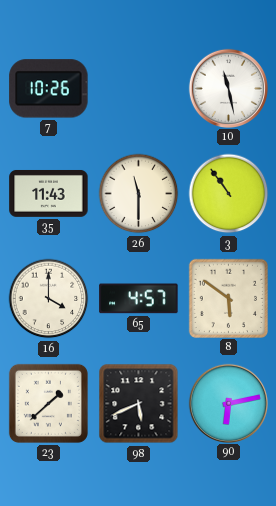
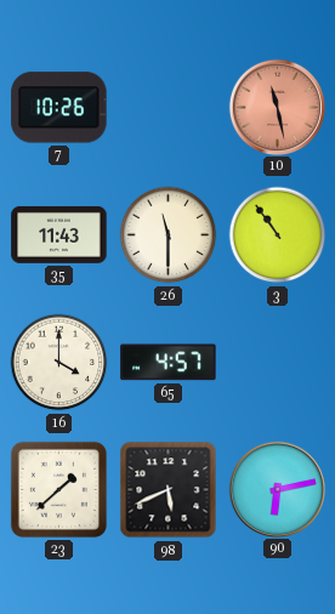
10 dial: white -> salmon
8: 5:51 -> none
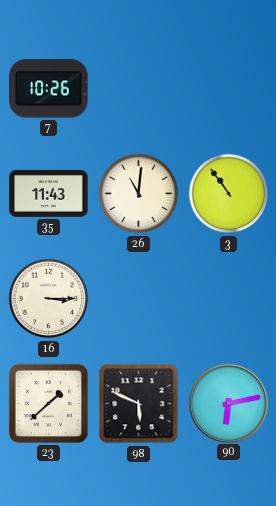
10: 11:28 -> none
26: 11:30 -> 11:01
16: 4:00 -> 3:15
65: 4:57 -> none
98: 5:41 -> 5:49
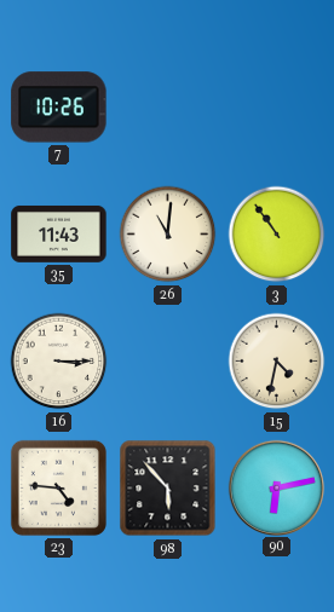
15: none -> 4:32
23: 1:38 -> 4:46
98: 5:49 -> 5:53
